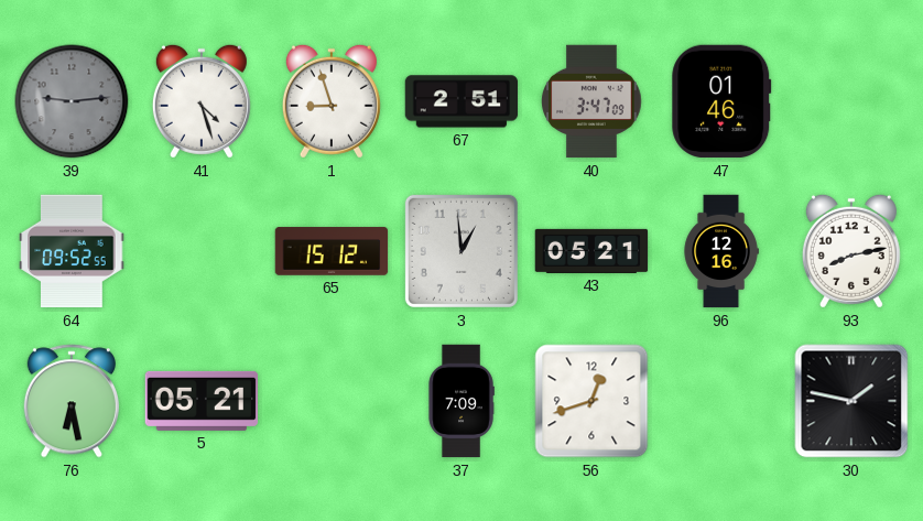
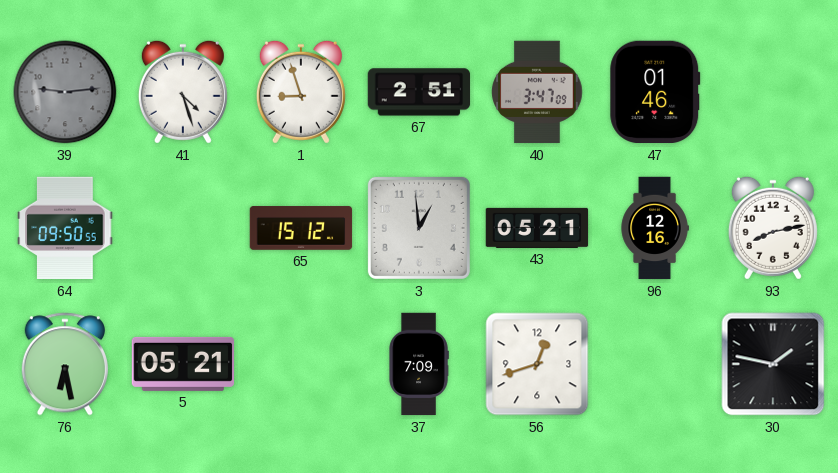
64: 09:52 -> 09:50
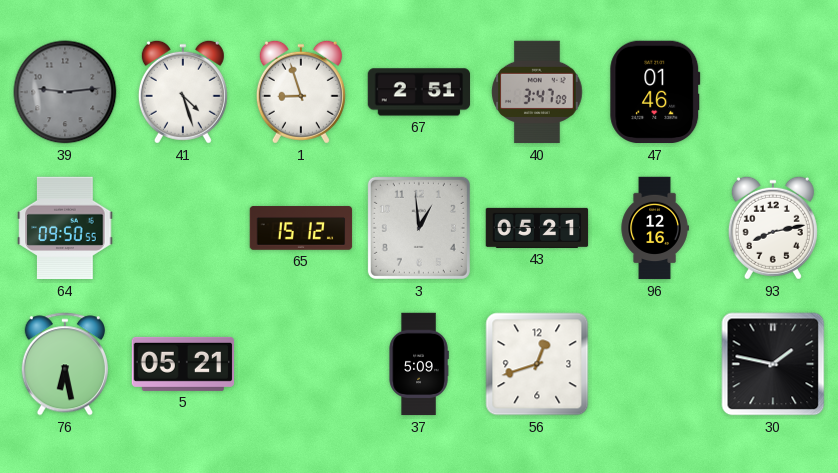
37: 7:09 -> 5:09
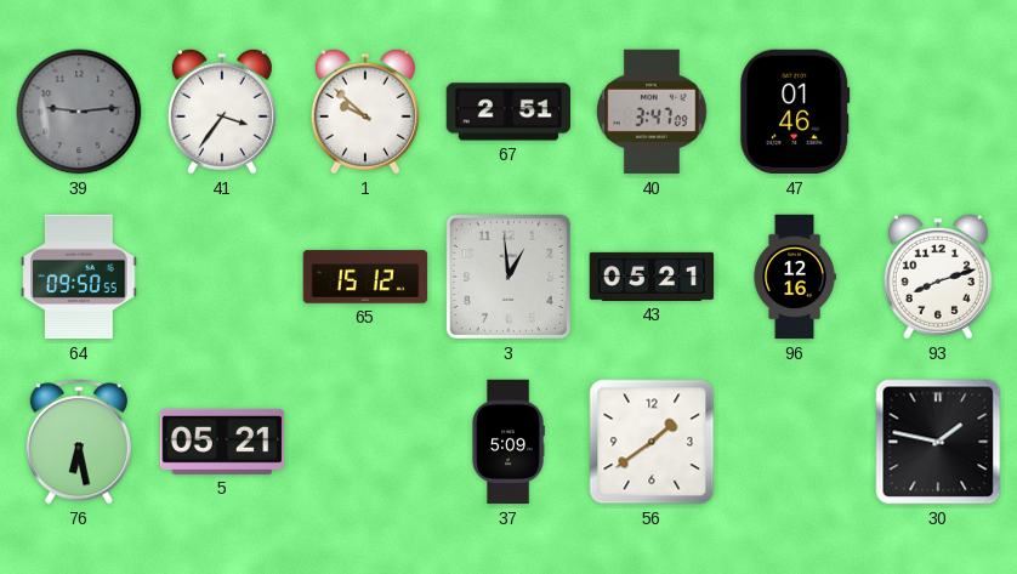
41: 4:27 -> 3:36
1: 8:57 -> 9:52
93: 8:13 -> 8:12
56: 12:42 -> 1:39
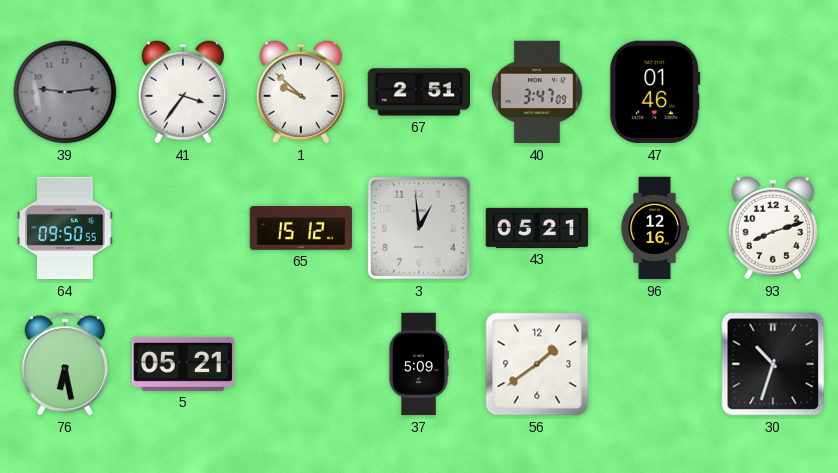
30: 1:47 -> 10:33
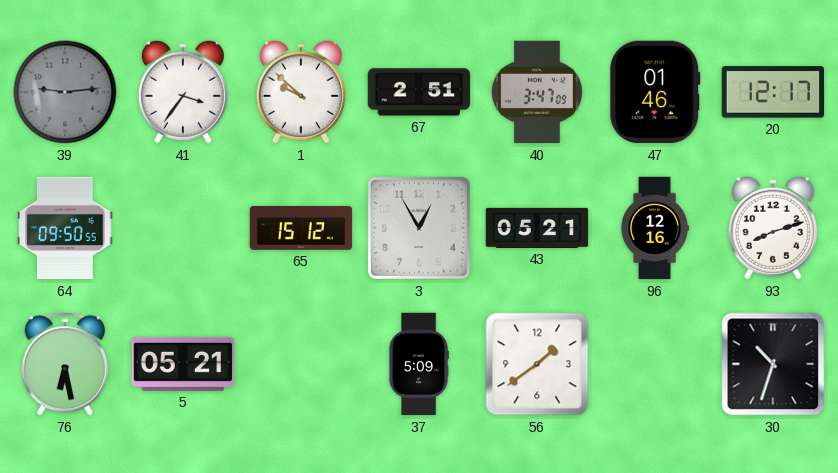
20: none -> 12:17
3: 12:59 -> 12:55
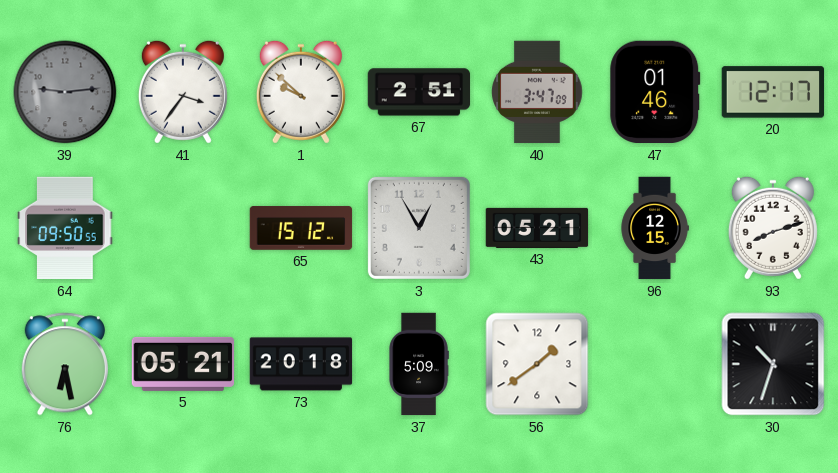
96: 12:16 -> 12:15
73: none -> 20:18
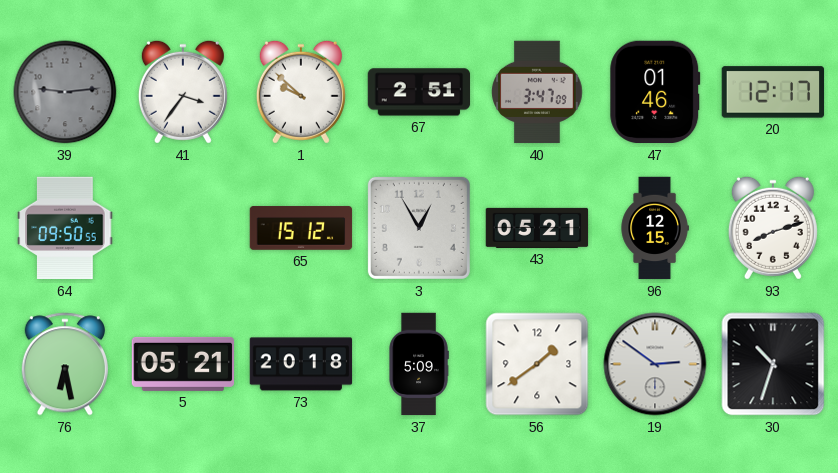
19: none -> 2:51
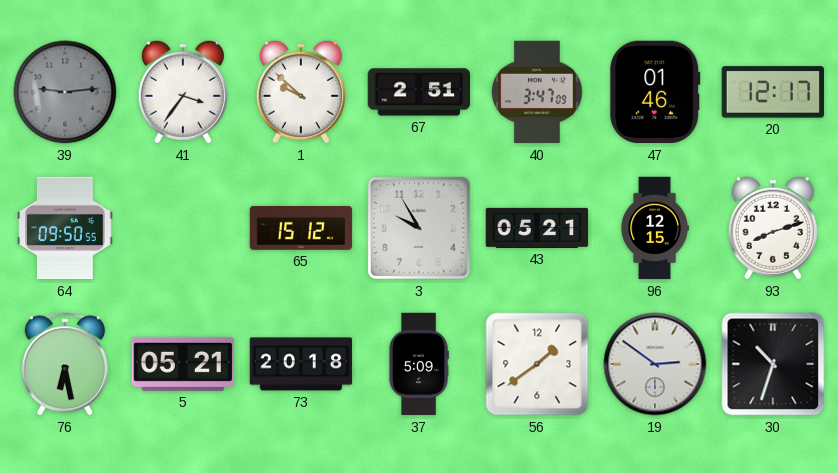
3: 12:55 -> 9:55
